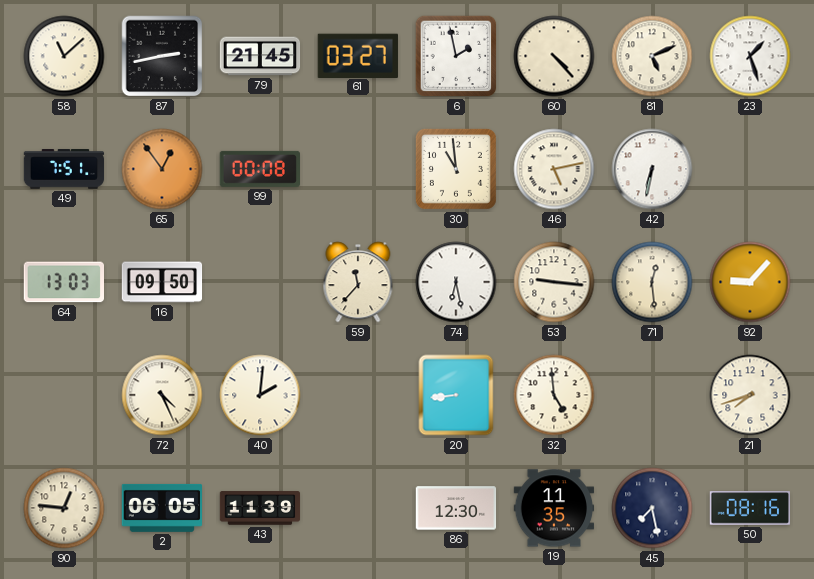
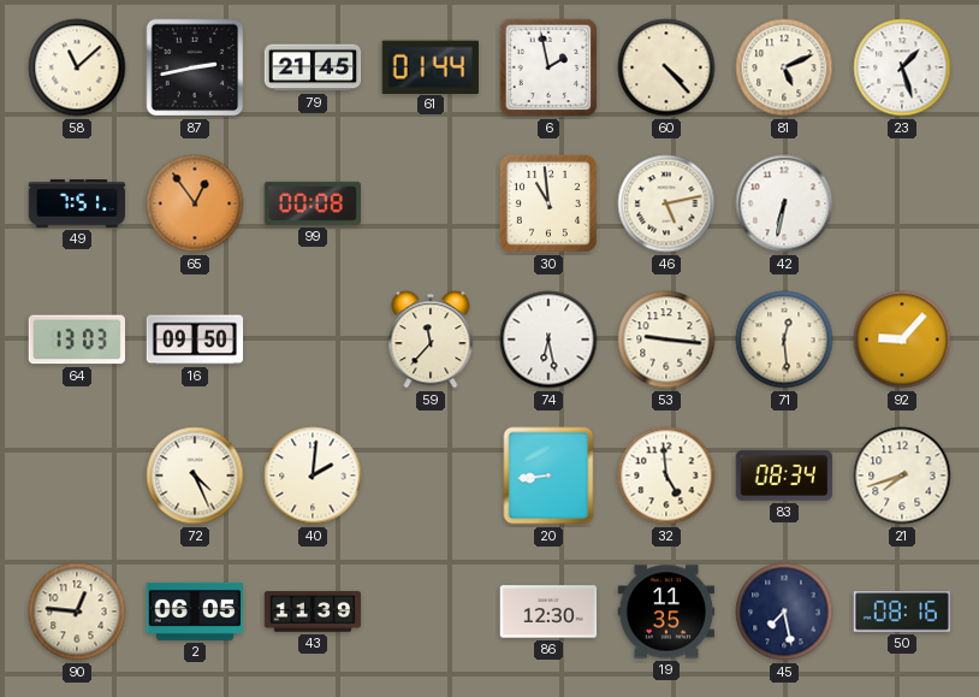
61: 03:27 -> 01:44
83: none -> 08:34
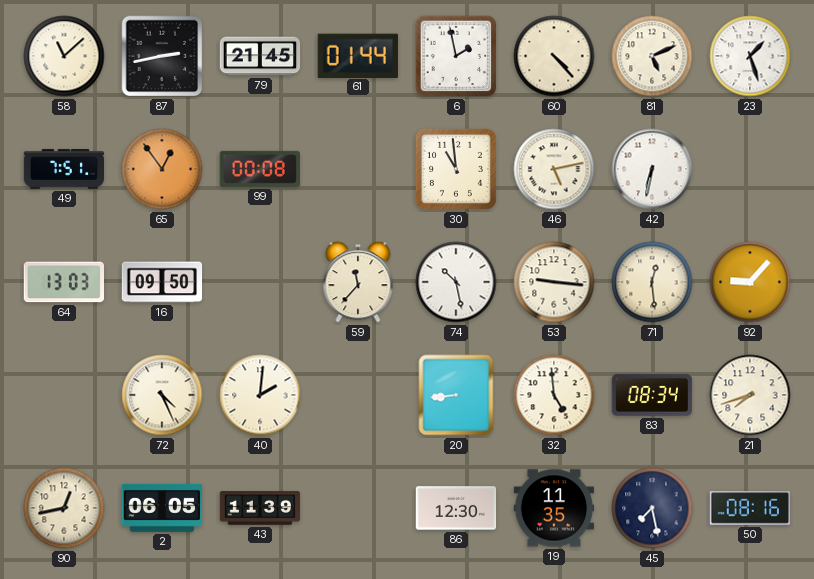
74: 6:28 -> 10:28
90: 12:46 -> 12:43
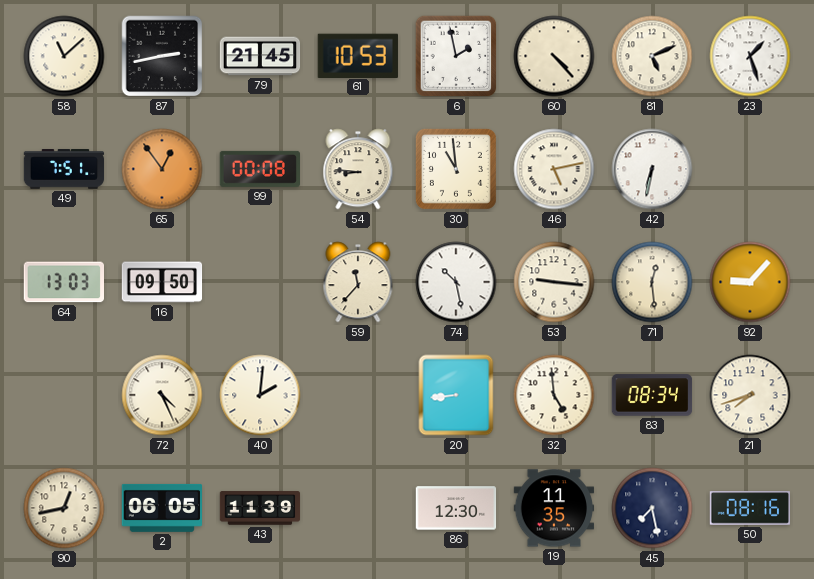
61: 01:44 -> 10:53
54: none -> 8:46
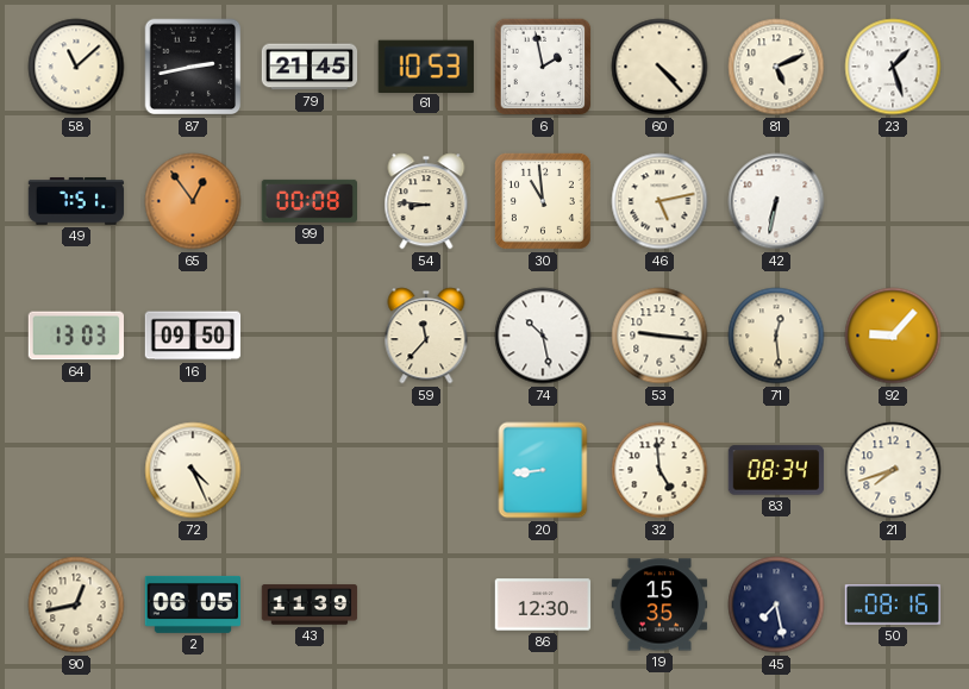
40: 2:01 -> none
19: 11:35 -> 15:35
